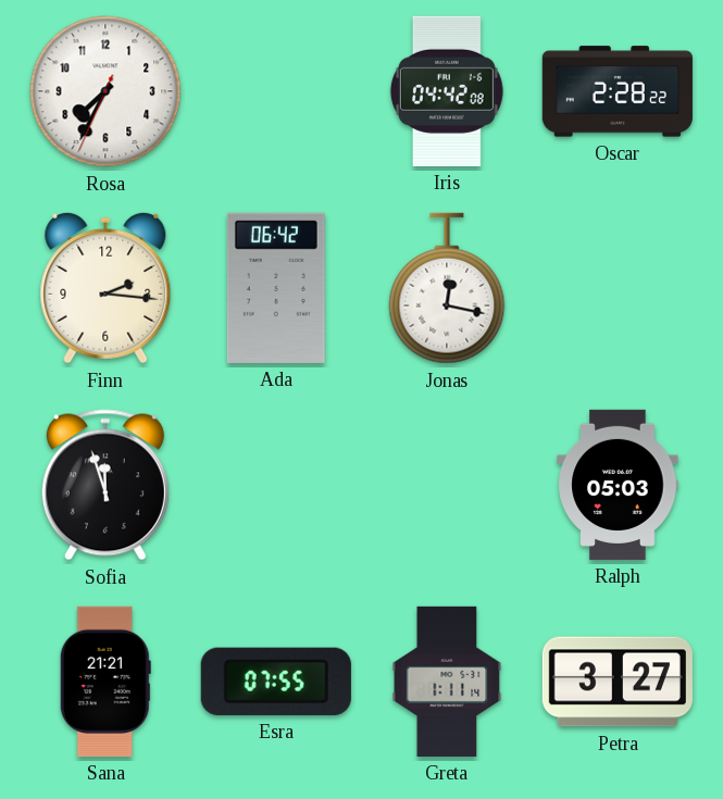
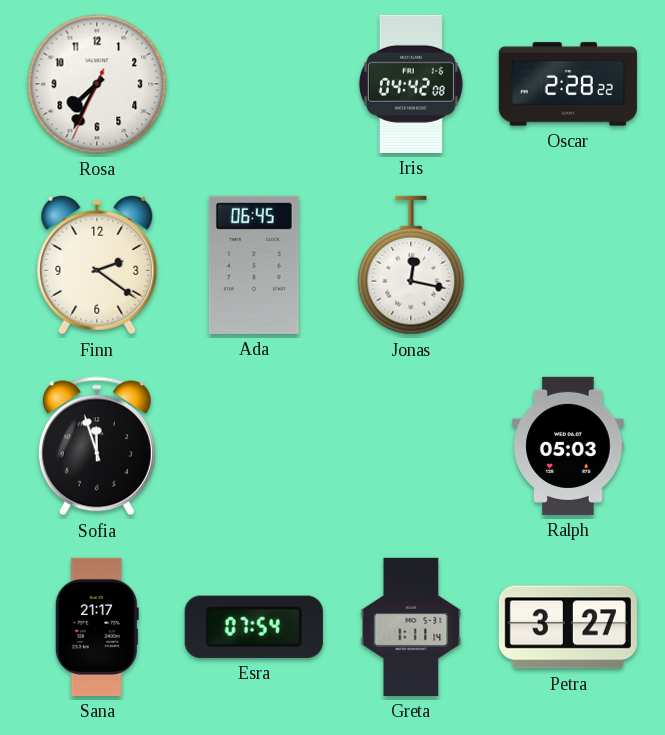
Finn: 2:16 -> 2:21
Ada: 06:42 -> 06:45
Sana: 21:21 -> 21:17
Esra: 07:55 -> 07:54
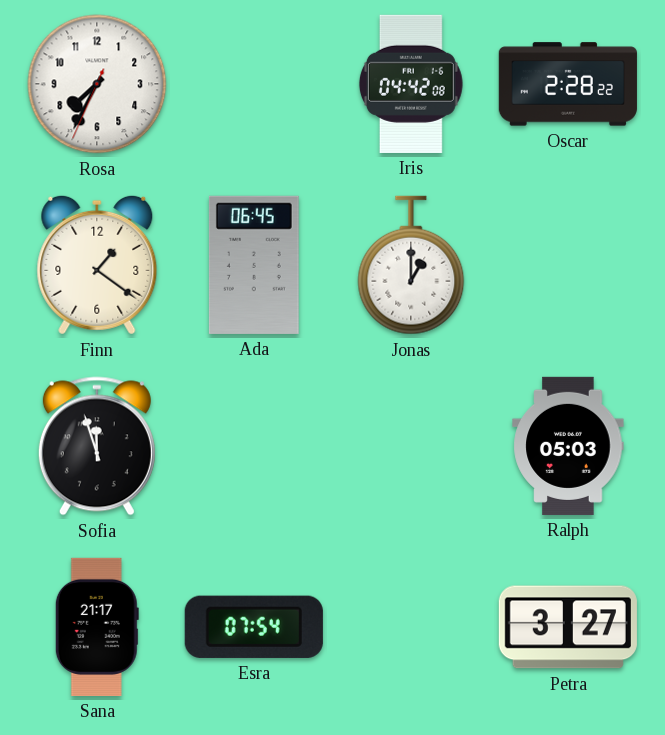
Finn: 2:21 -> 1:21
Jonas: 12:17 -> 1:00
Greta: 1:11 -> none
